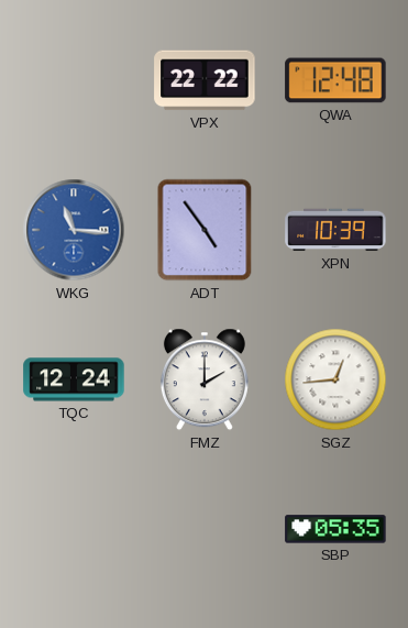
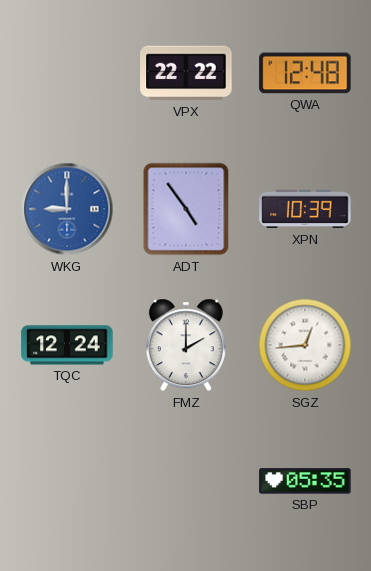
WKG: 11:16 -> 9:00
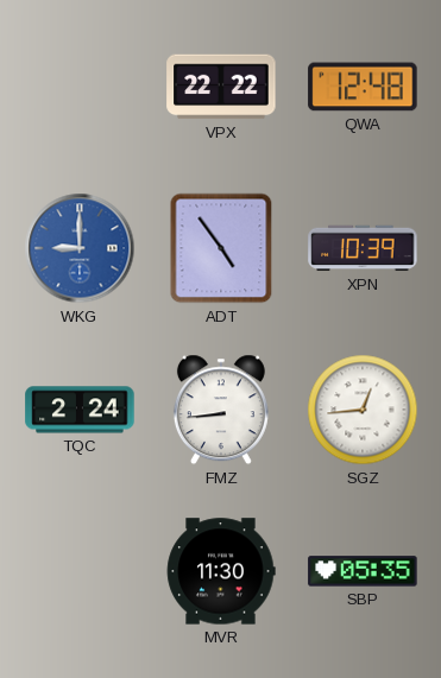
TQC: 12:24 -> 2:24
FMZ: 2:00 -> 8:44
MVR: none -> 11:30
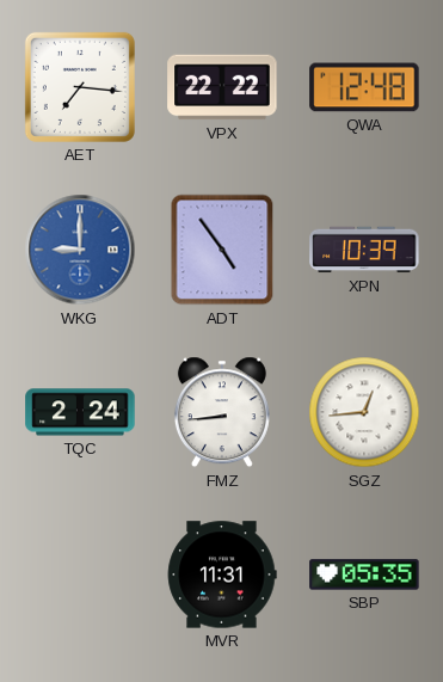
AET: none -> 7:16
MVR: 11:30 -> 11:31
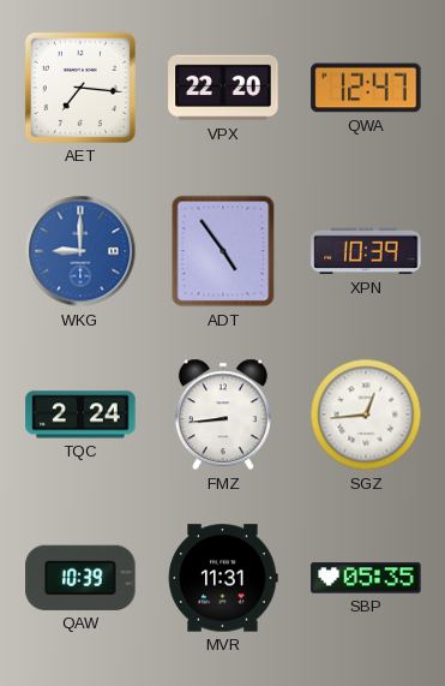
VPX: 22:22 -> 22:20
QWA: 12:48 -> 12:47
QAW: none -> 10:39
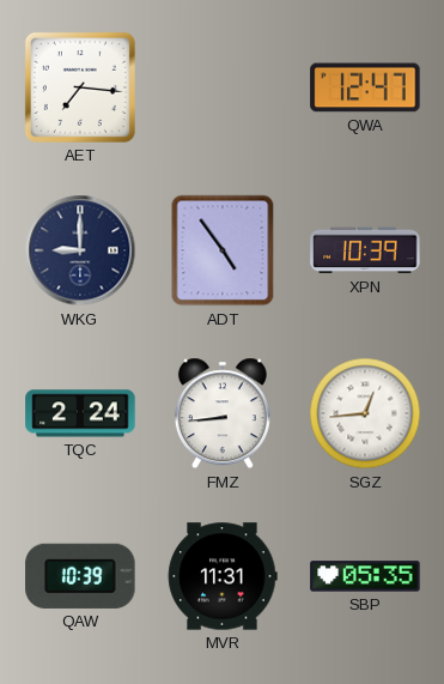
VPX: 22:20 -> none
WKG dial: blue -> navy
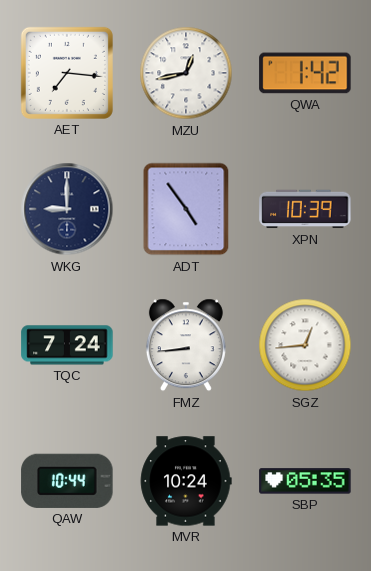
MZU: none -> 12:43
QWA: 12:47 -> 1:42
TQC: 2:24 -> 7:24
QAW: 10:39 -> 10:44
MVR: 11:31 -> 10:24
